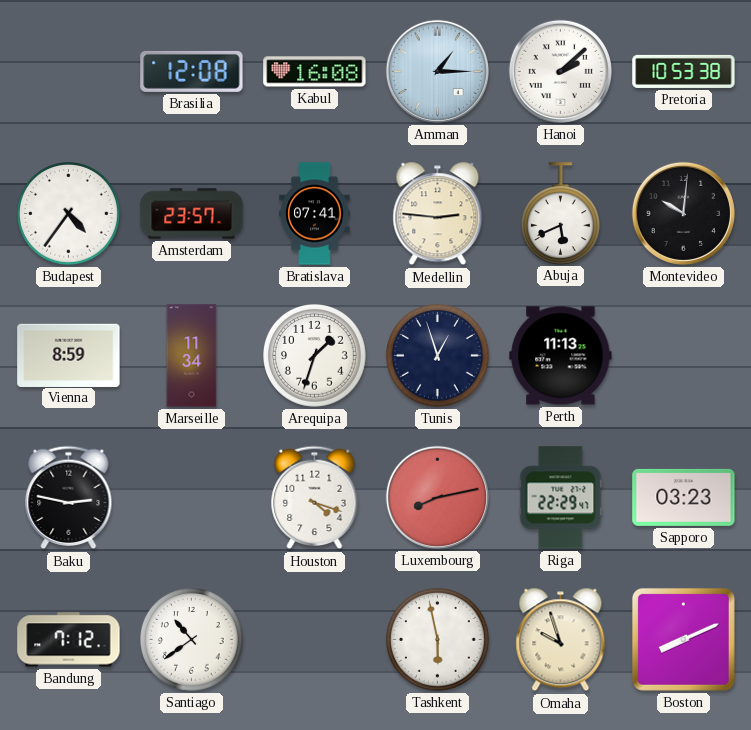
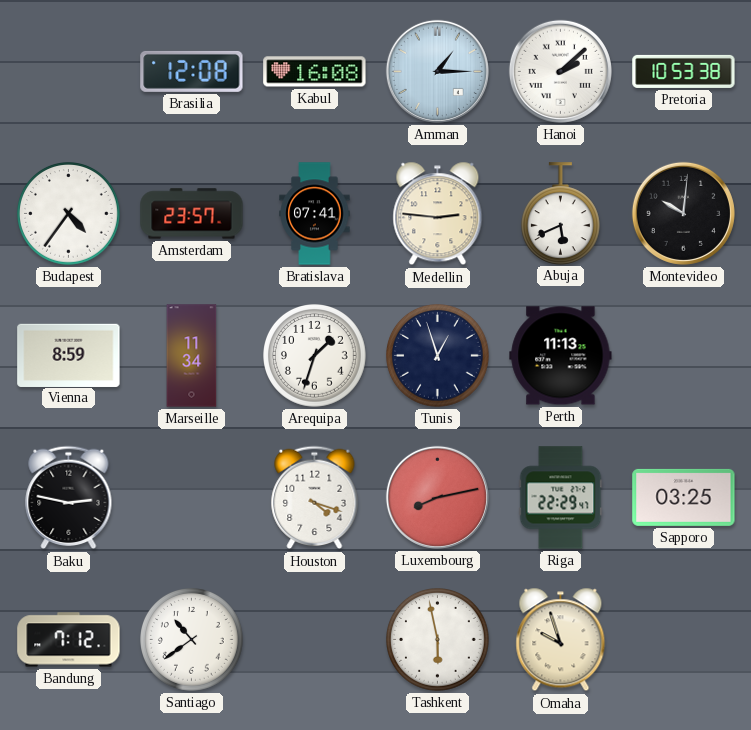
Sapporo: 03:23 -> 03:25
Boston: 8:11 -> none
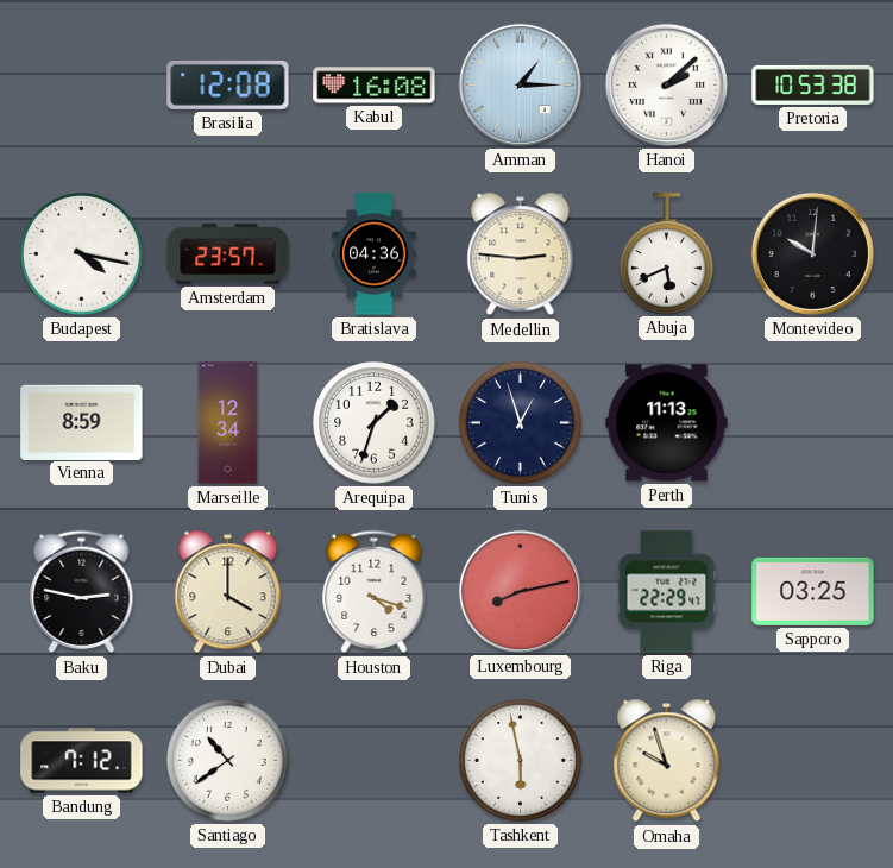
Budapest: 4:36 -> 4:17
Bratislava: 07:41 -> 04:36
Marseille: 11:34 -> 12:34
Dubai: none -> 4:00
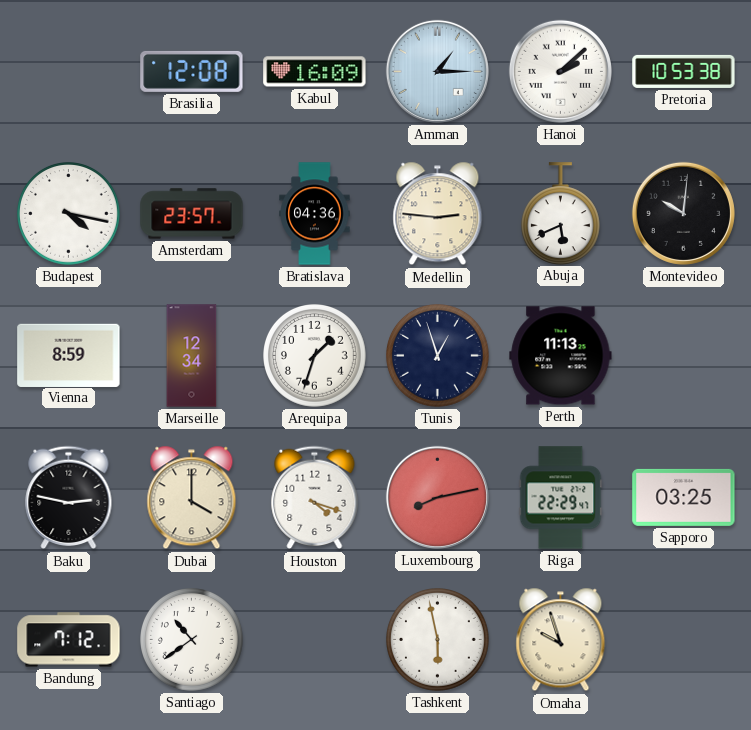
Kabul: 16:08 -> 16:09
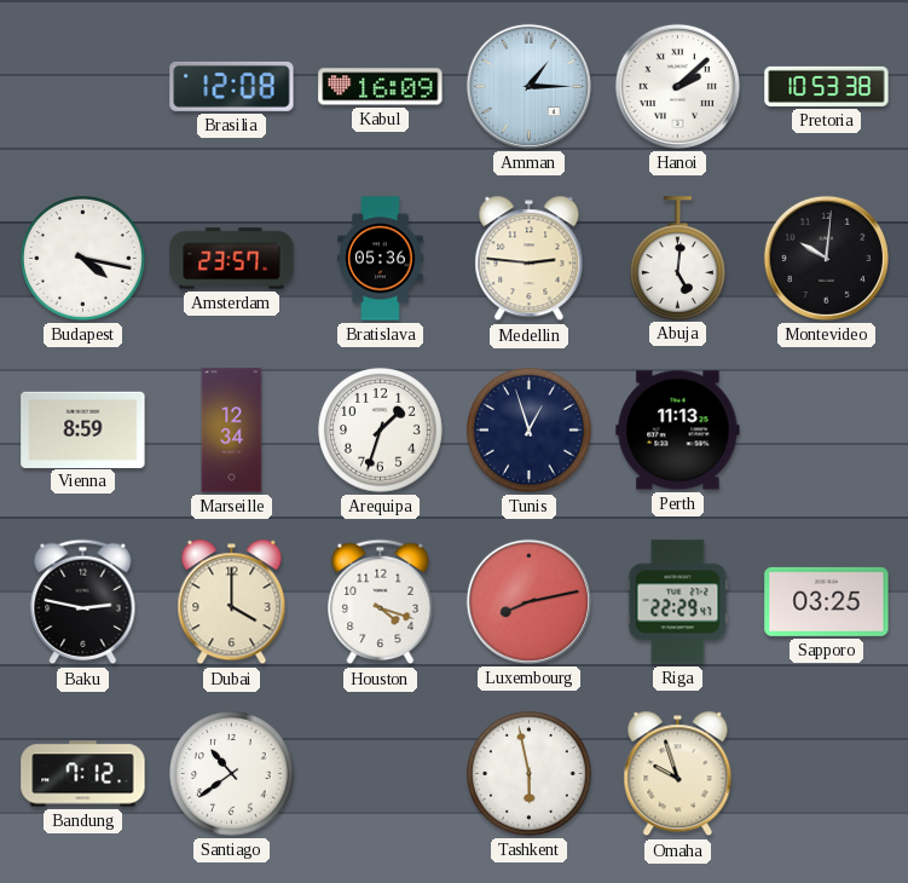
Bratislava: 04:36 -> 05:36
Abuja: 5:41 -> 5:01
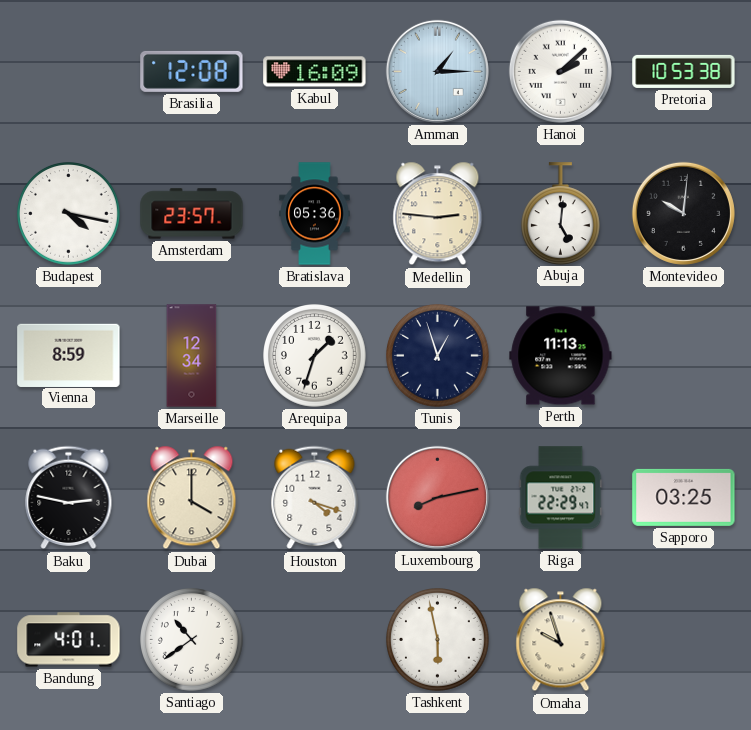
Bandung: 7:12 -> 4:01
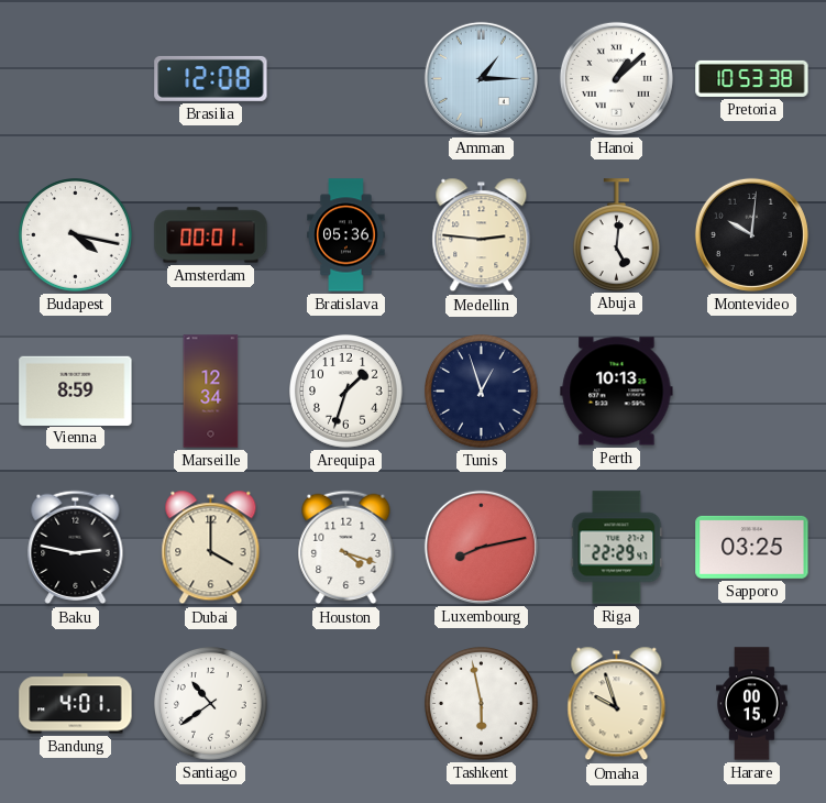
Kabul: 16:09 -> none
Hanoi: 2:08 -> 1:08
Amsterdam: 23:57 -> 00:01
Perth: 11:13 -> 10:13
Harare: none -> 00:15
